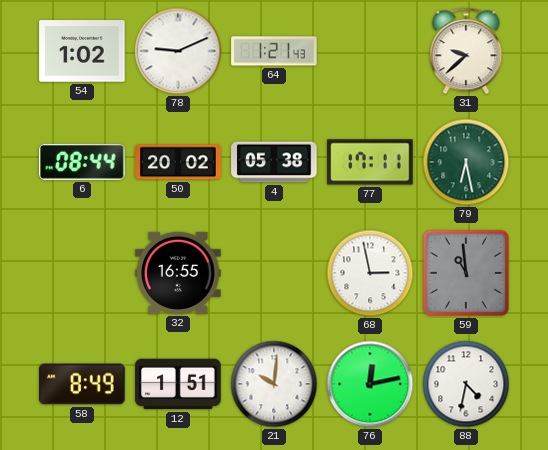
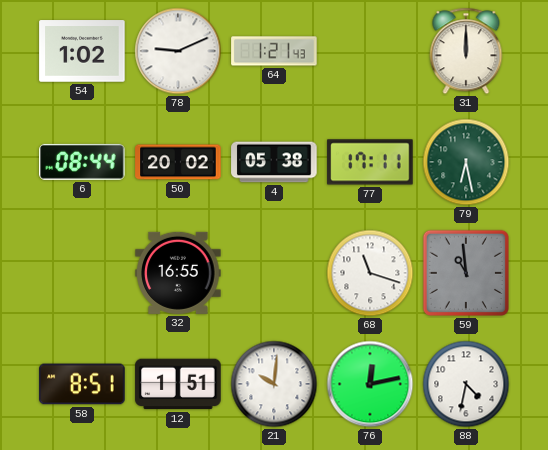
31: 9:38 -> 12:00
68: 2:58 -> 11:18
58: 8:49 -> 8:51
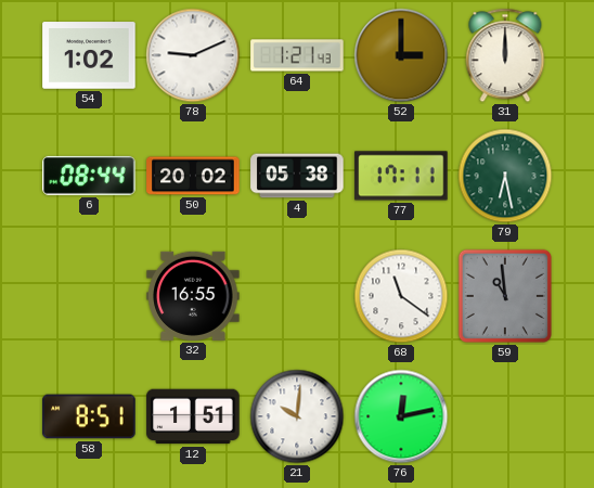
52: none -> 3:00
68: 11:18 -> 11:21
88: 4:32 -> none
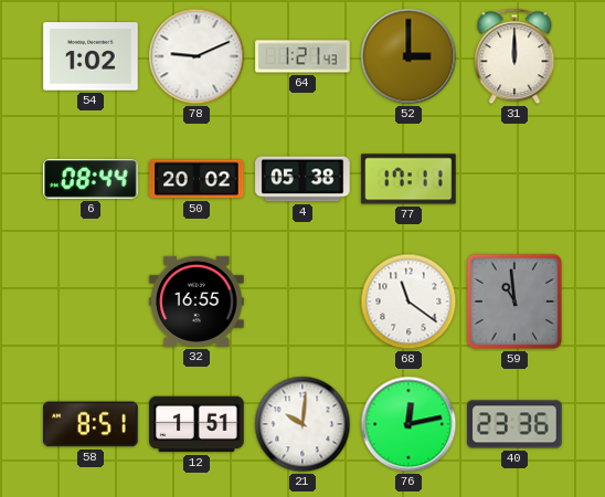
79: 6:28 -> none
40: none -> 23:36
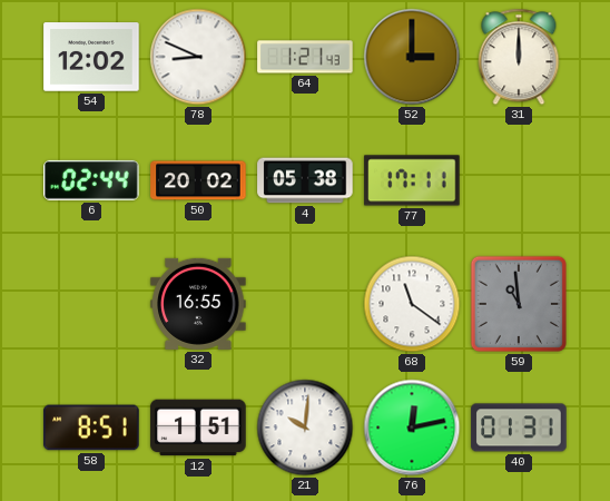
54: 1:02 -> 12:02
78: 9:11 -> 8:49
6: 08:44 -> 02:44
40: 23:36 -> 01:31
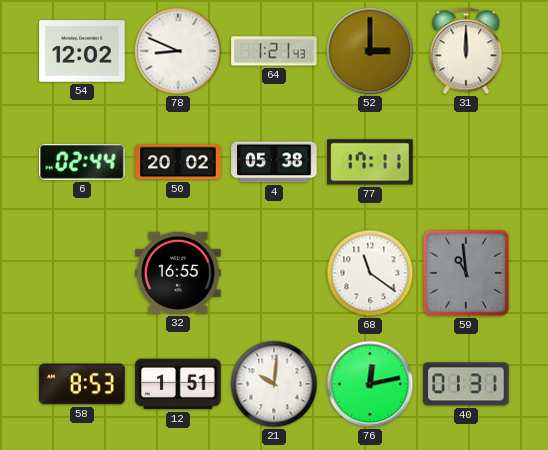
58: 8:51 -> 8:53
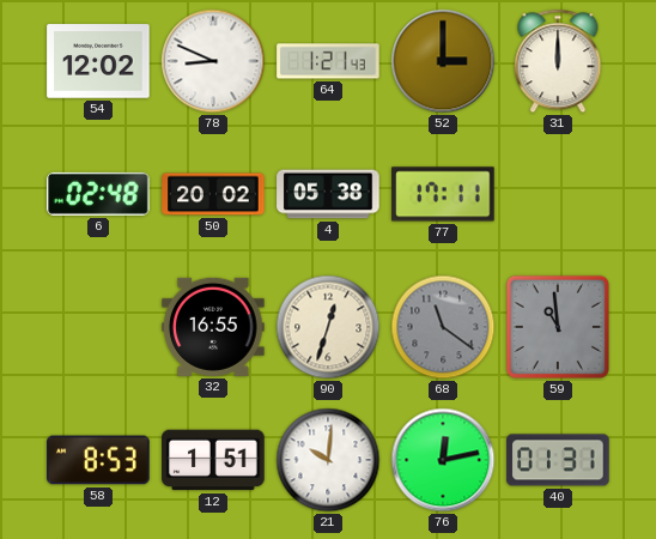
6: 02:44 -> 02:48
90: none -> 12:33
68 dial: white -> grey
